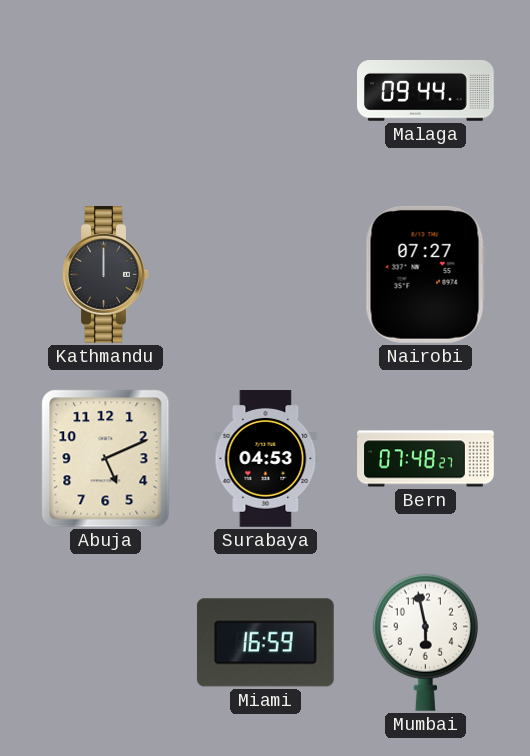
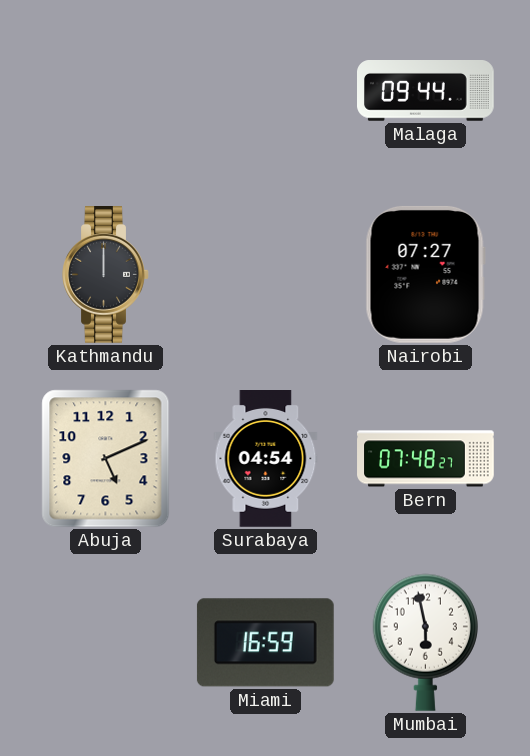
Surabaya: 04:53 -> 04:54
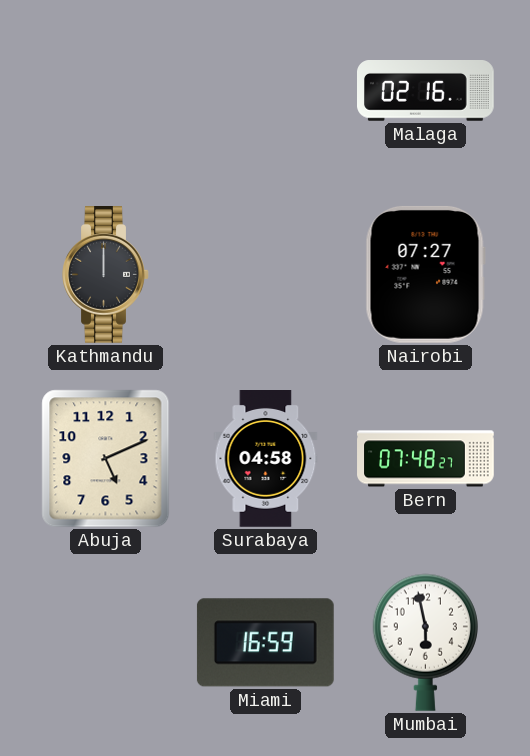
Malaga: 09:44 -> 02:16
Surabaya: 04:54 -> 04:58
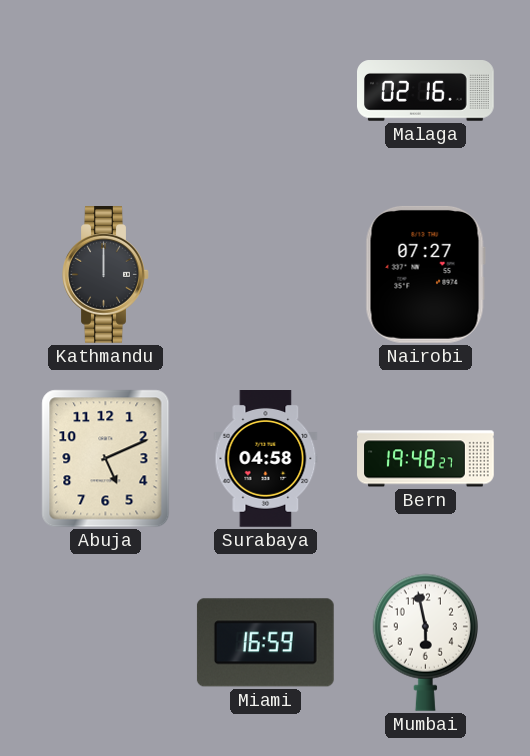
Bern: 07:48 -> 19:48
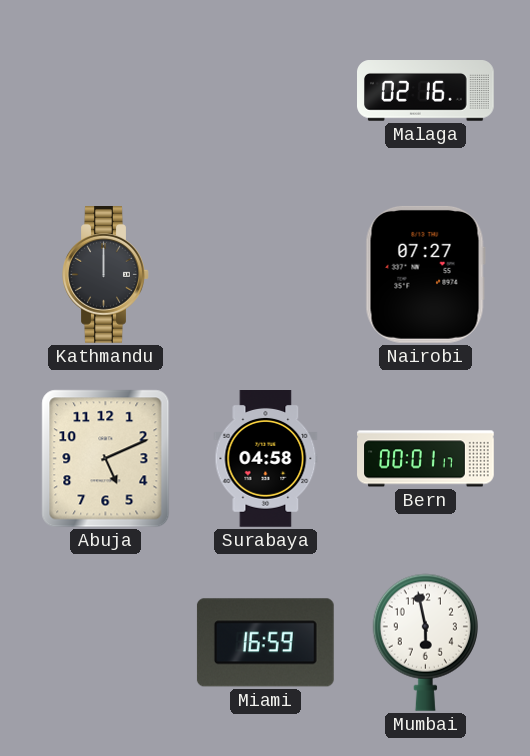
Bern: 19:48 -> 00:01
